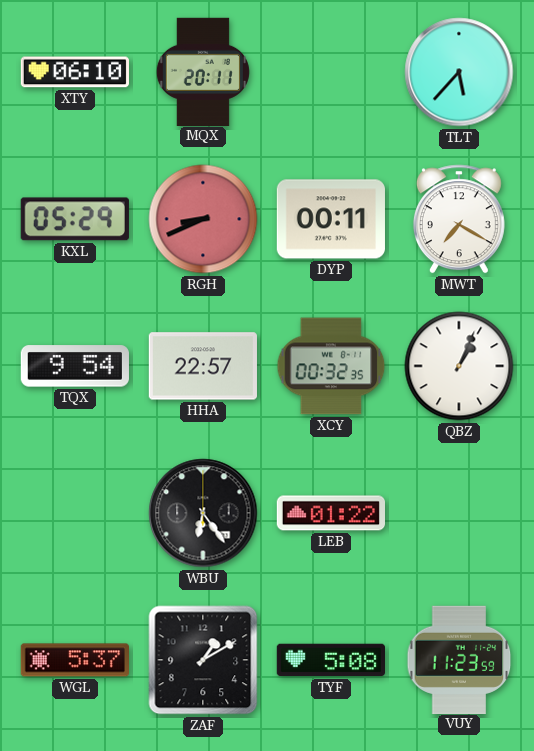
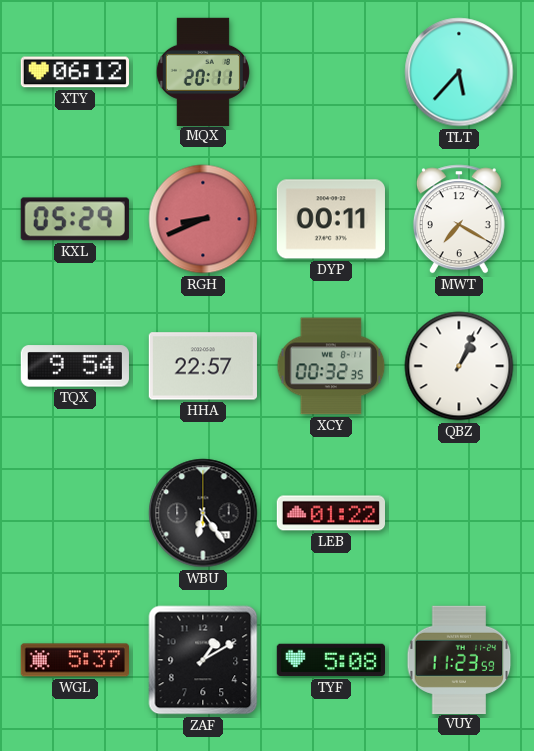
XTY: 06:10 -> 06:12
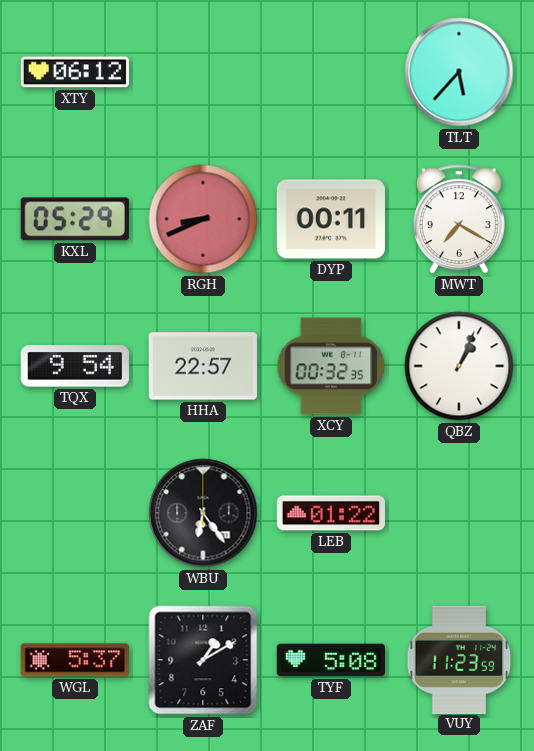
MQX: 20:11 -> none
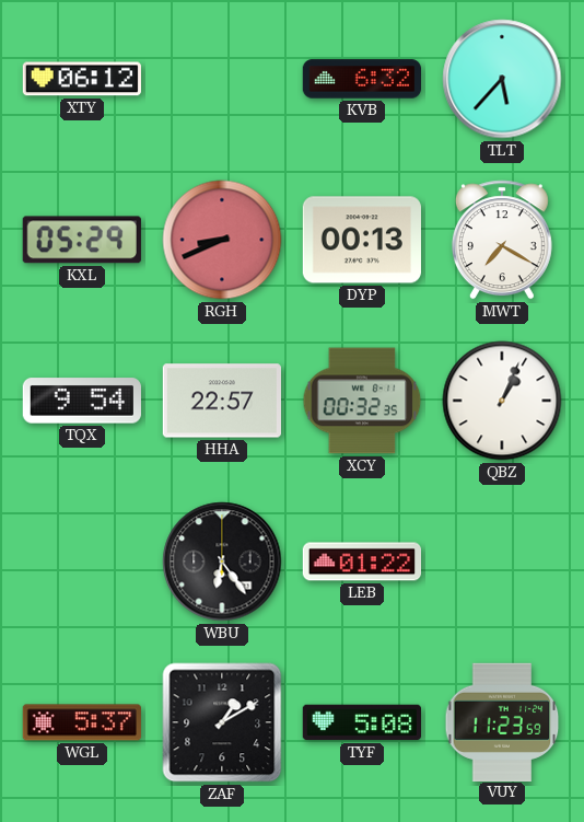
KVB: none -> 6:32
DYP: 00:11 -> 00:13
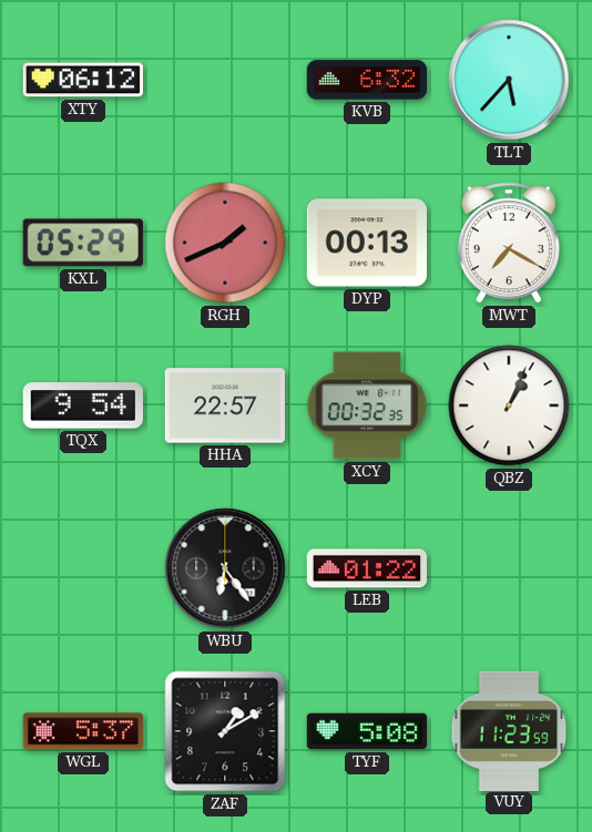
RGH: 8:41 -> 1:41
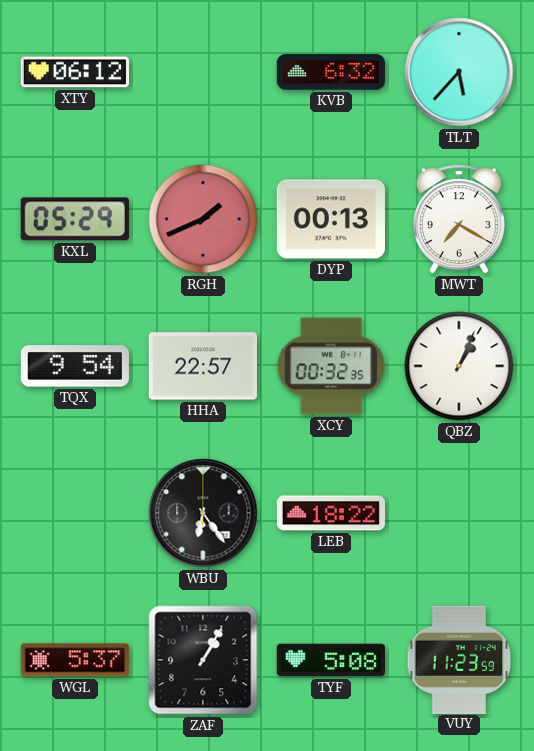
LEB: 01:22 -> 18:22
ZAF: 1:10 -> 1:05
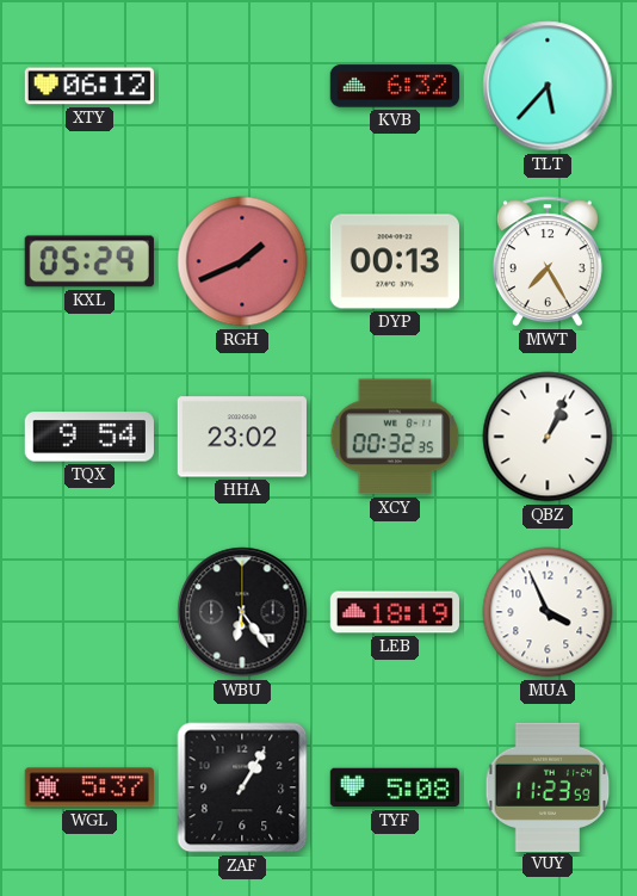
MWT: 7:20 -> 7:25
HHA: 22:57 -> 23:02
LEB: 18:22 -> 18:19
MUA: none -> 3:56
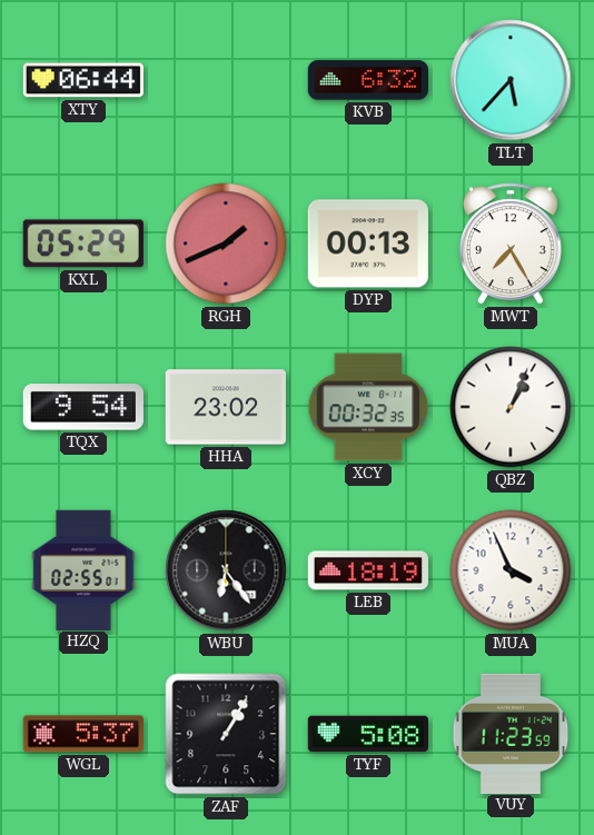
XTY: 06:12 -> 06:44
HZQ: none -> 02:55
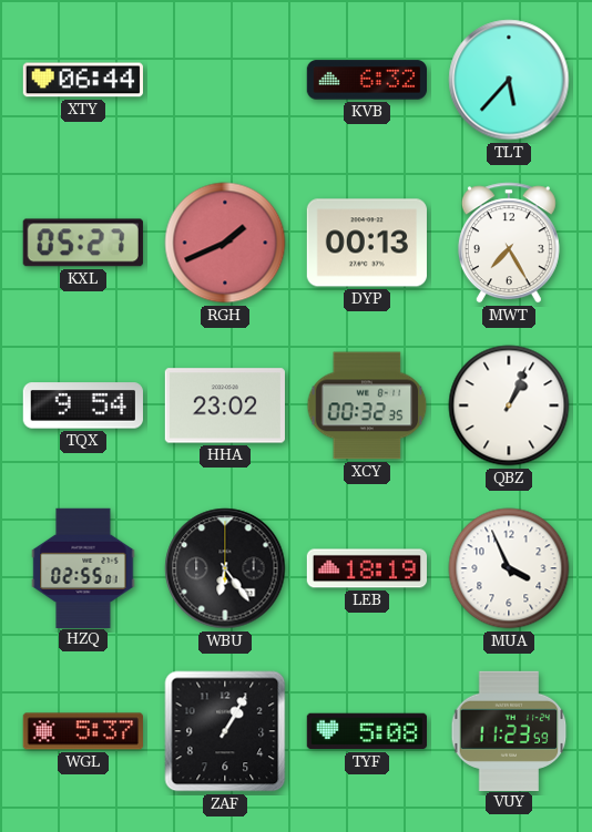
KXL: 05:29 -> 05:27
